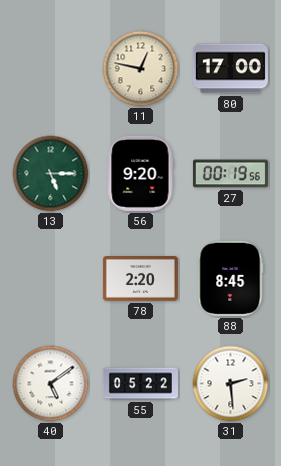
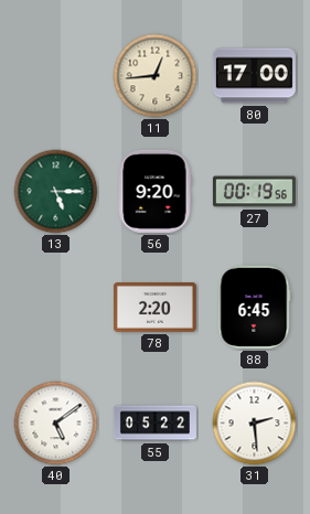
11: 12:47 -> 12:44
88: 8:45 -> 6:45
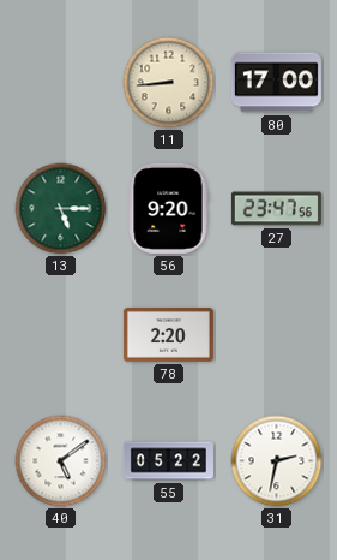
11: 12:44 -> 8:44
27: 00:19 -> 23:47
88: 6:45 -> none
31: 2:29 -> 2:32
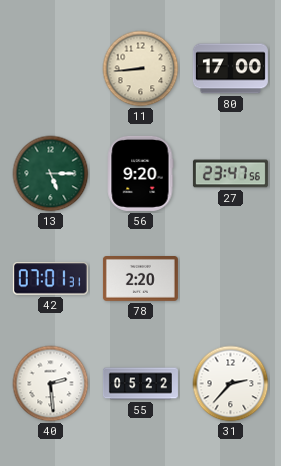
42: none -> 07:01
40: 5:09 -> 2:29
31: 2:32 -> 2:37
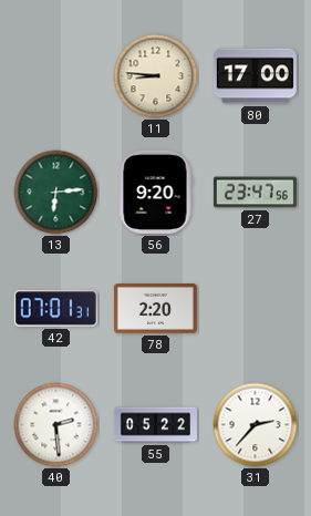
11: 8:44 -> 8:46
13: 5:15 -> 6:14
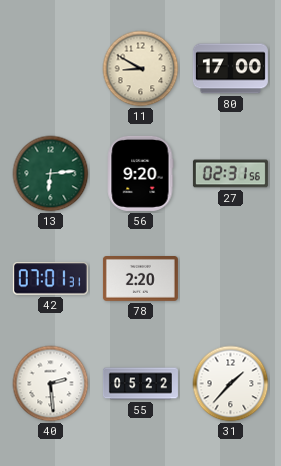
11: 8:46 -> 8:50
27: 23:47 -> 02:31
31: 2:37 -> 1:37
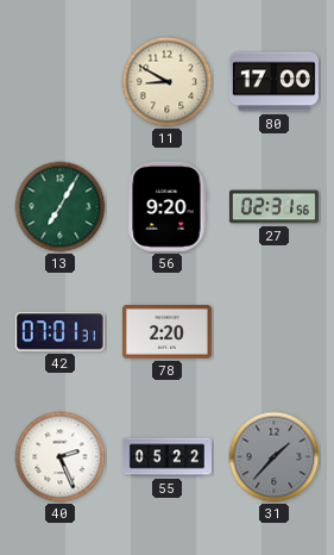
13: 6:14 -> 7:05
40: 2:29 -> 2:26
31 dial: white -> grey
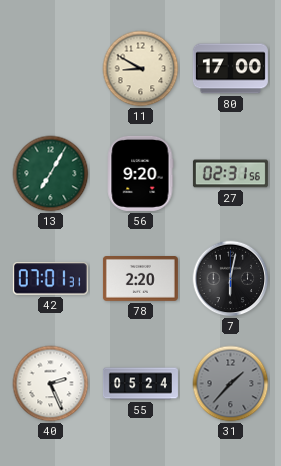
7: none -> 6:02
55: 05:22 -> 05:24
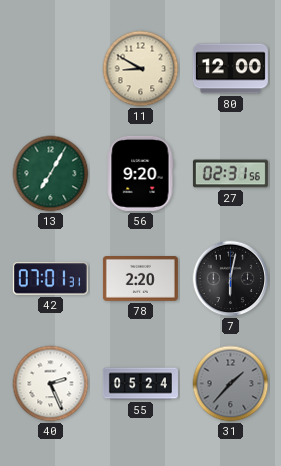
80: 17:00 -> 12:00
